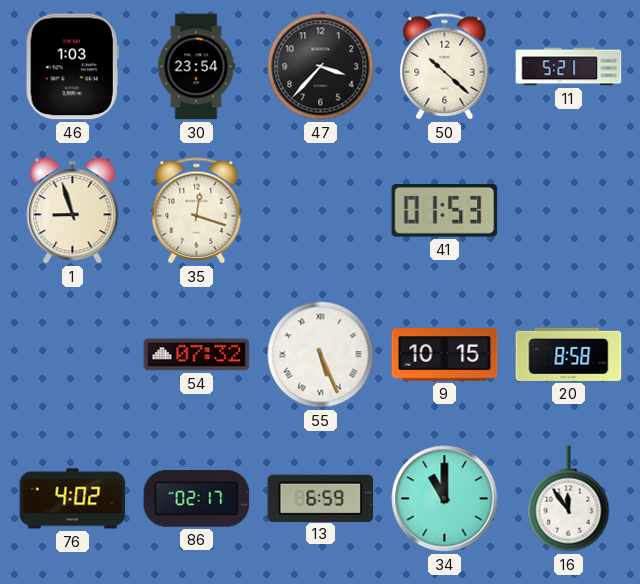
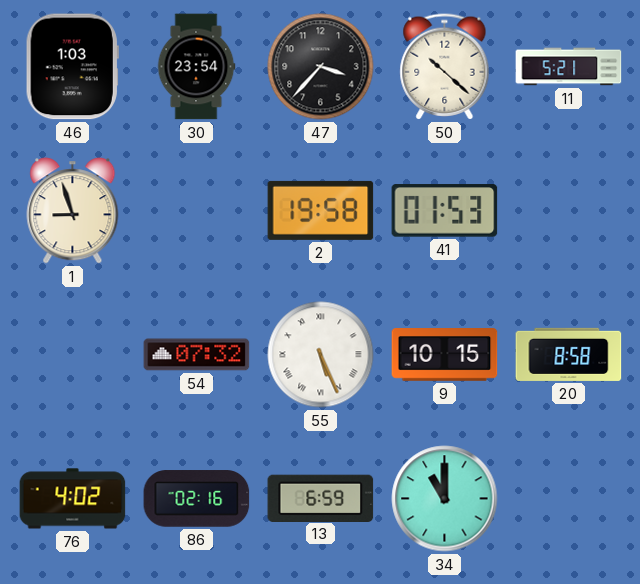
35: 12:18 -> none
2: none -> 19:58
86: 02:17 -> 02:16
16: 11:54 -> none
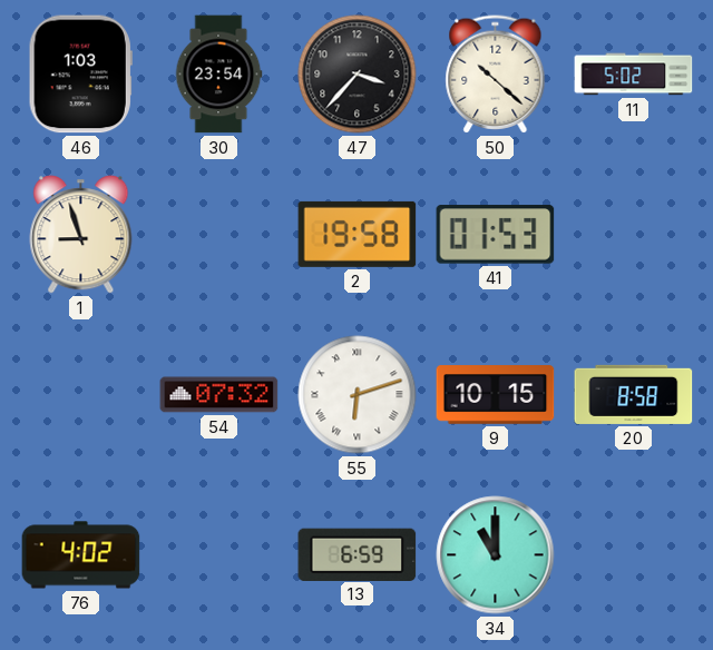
11: 5:21 -> 5:02
55: 5:26 -> 6:12
86: 02:16 -> none
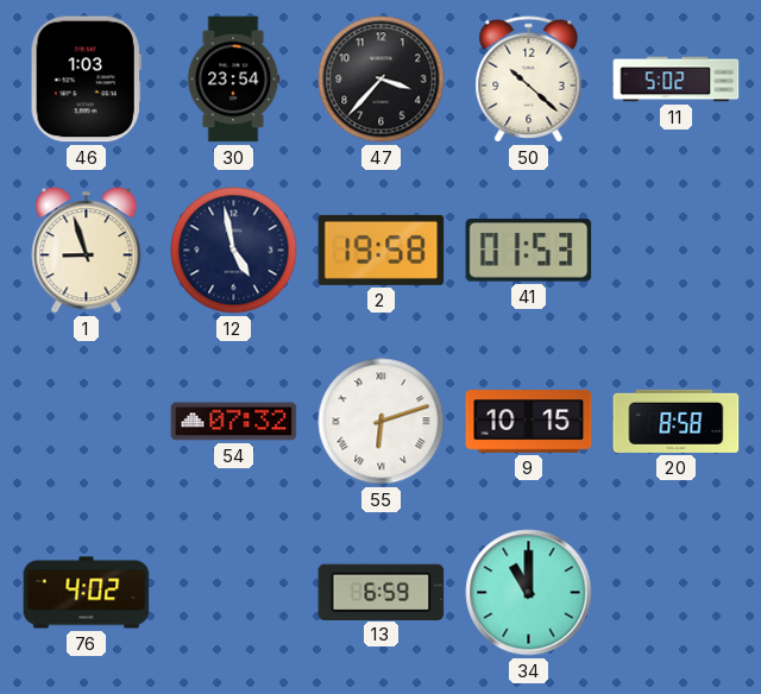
12: none -> 4:58
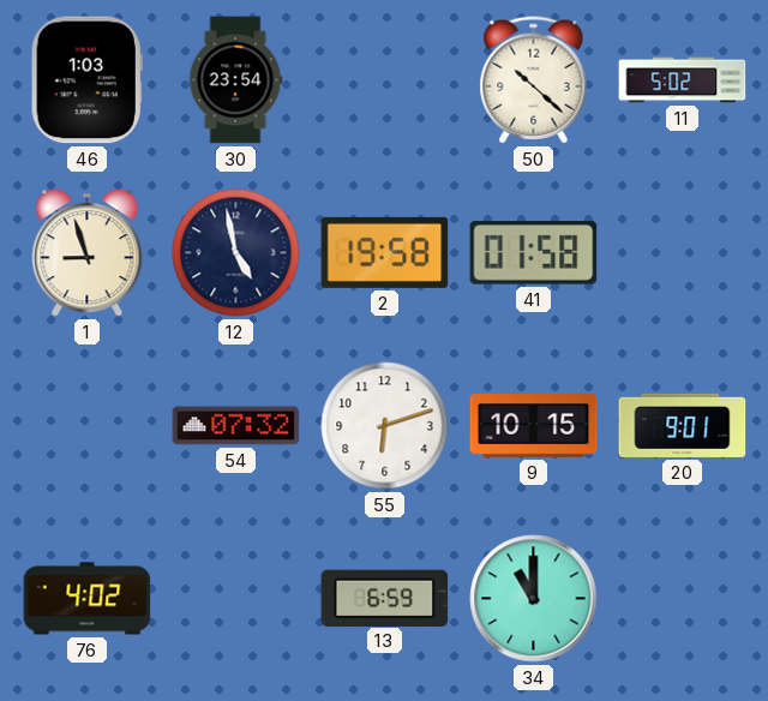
47: 3:37 -> none
41: 01:53 -> 01:58
55 numerals: Roman -> Arabic
20: 8:58 -> 9:01
